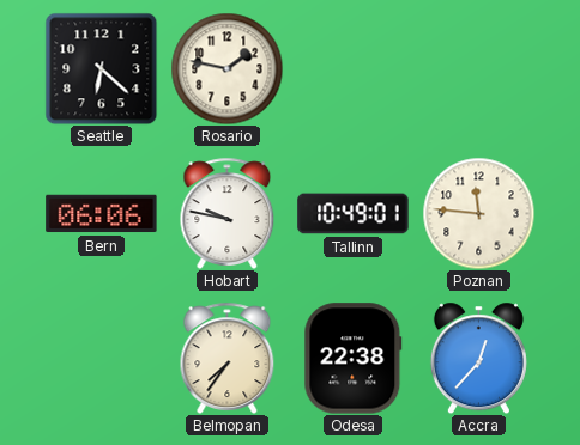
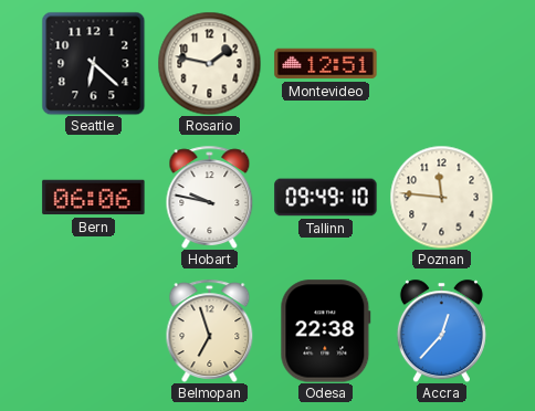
Montevideo: none -> 12:51
Tallinn: 10:49 -> 09:49
Belmopan: 7:36 -> 6:57
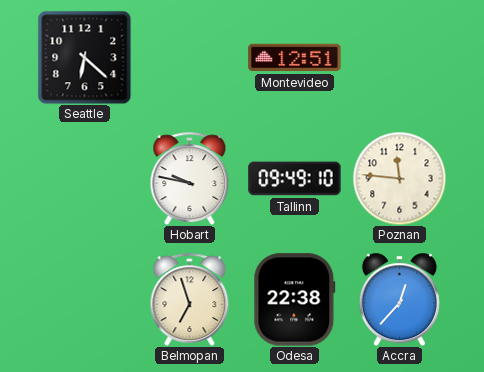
Rosario: 1:47 -> none
Bern: 06:06 -> none
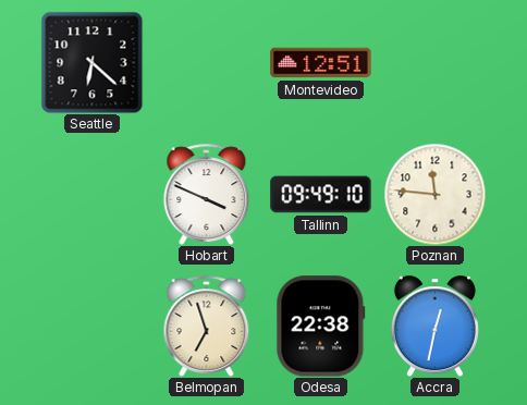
Hobart: 9:47 -> 3:49
Accra: 12:37 -> 12:32
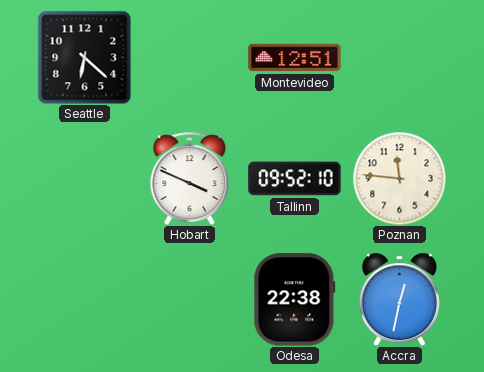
Tallinn: 09:49 -> 09:52
Belmopan: 6:57 -> none
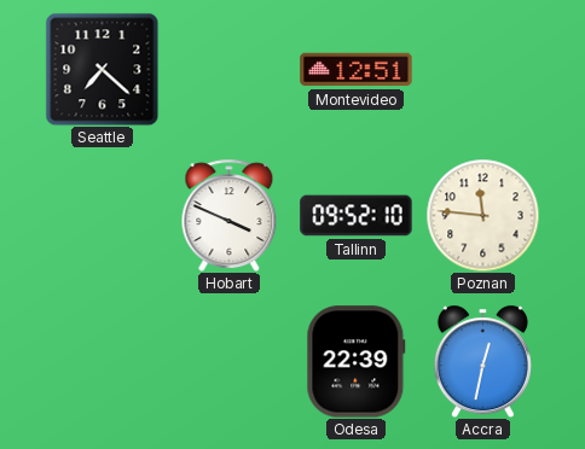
Seattle: 6:22 -> 7:22
Odesa: 22:38 -> 22:39
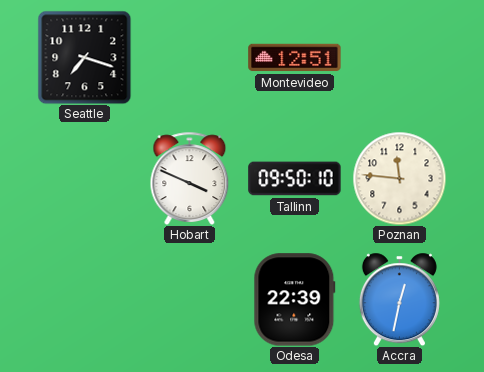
Seattle: 7:22 -> 7:18
Tallinn: 09:52 -> 09:50
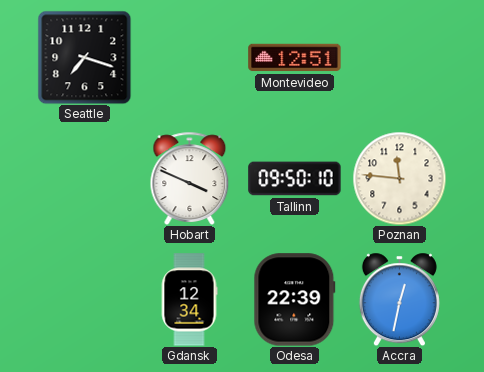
Gdansk: none -> 12:34
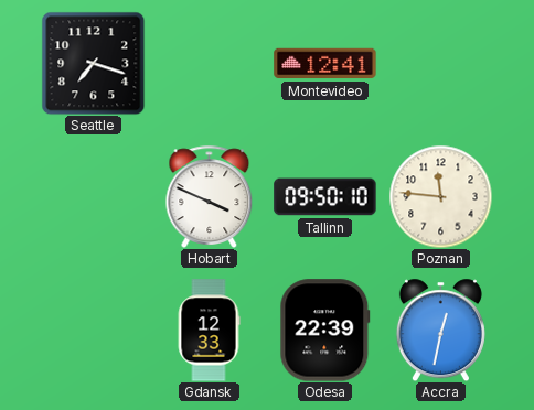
Montevideo: 12:51 -> 12:41
Gdansk: 12:34 -> 12:33
